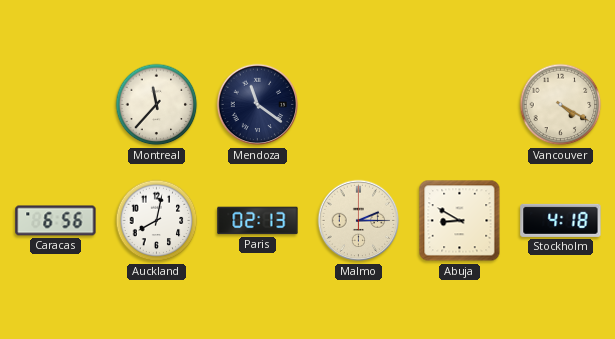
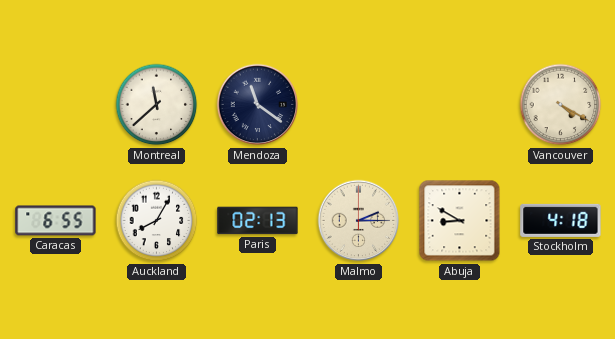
Montreal: 11:37 -> 11:38
Caracas: 6:56 -> 6:55
Auckland: 8:02 -> 8:05
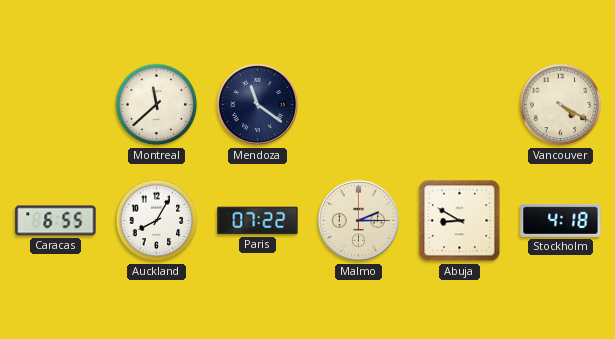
Paris: 02:13 -> 07:22
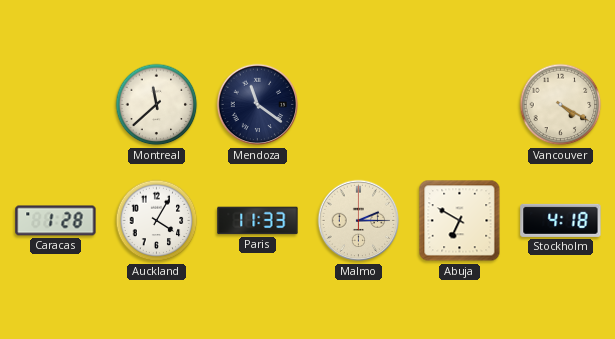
Caracas: 6:55 -> 1:28
Auckland: 8:05 -> 4:05
Paris: 07:22 -> 11:33
Abuja: 8:50 -> 6:50
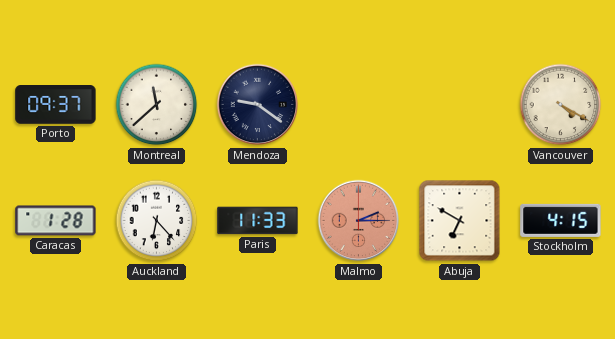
Porto: none -> 09:37
Mendoza: 11:21 -> 9:21
Auckland: 4:05 -> 6:23
Malmo dial: cream -> salmon
Stockholm: 4:18 -> 4:15
